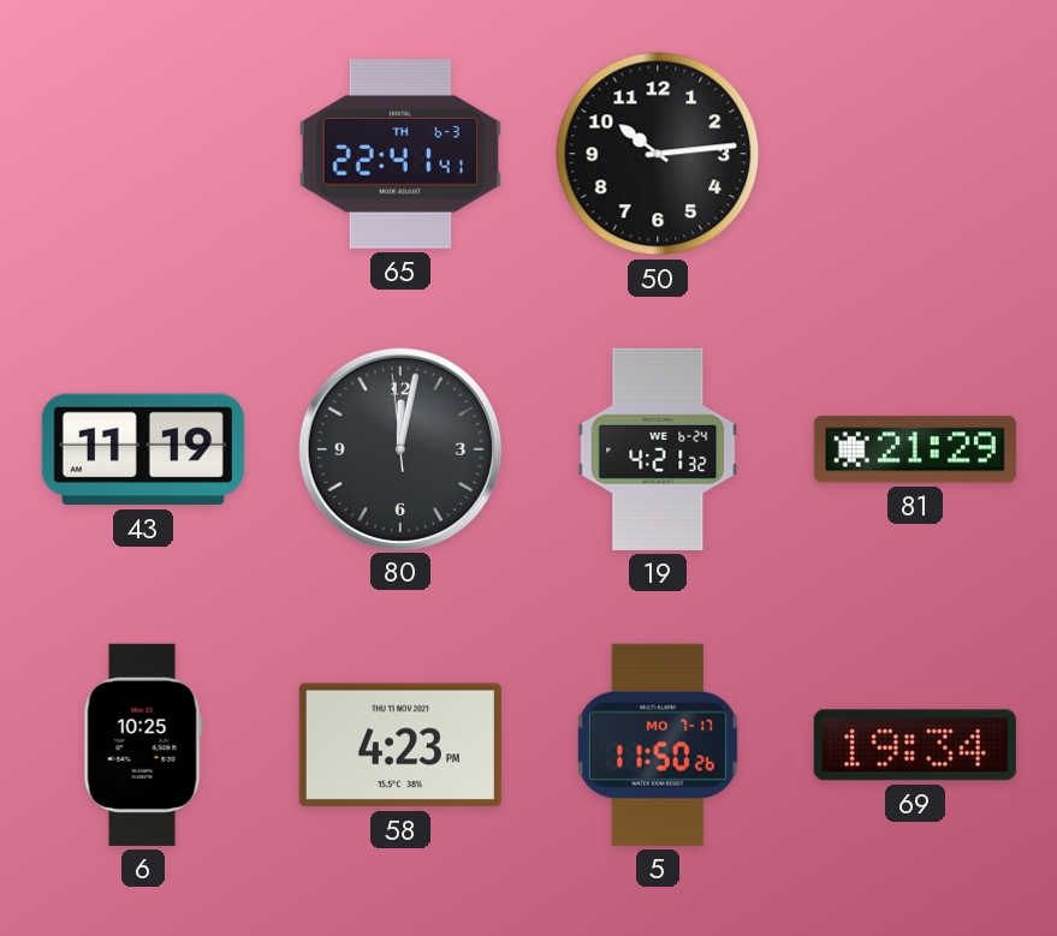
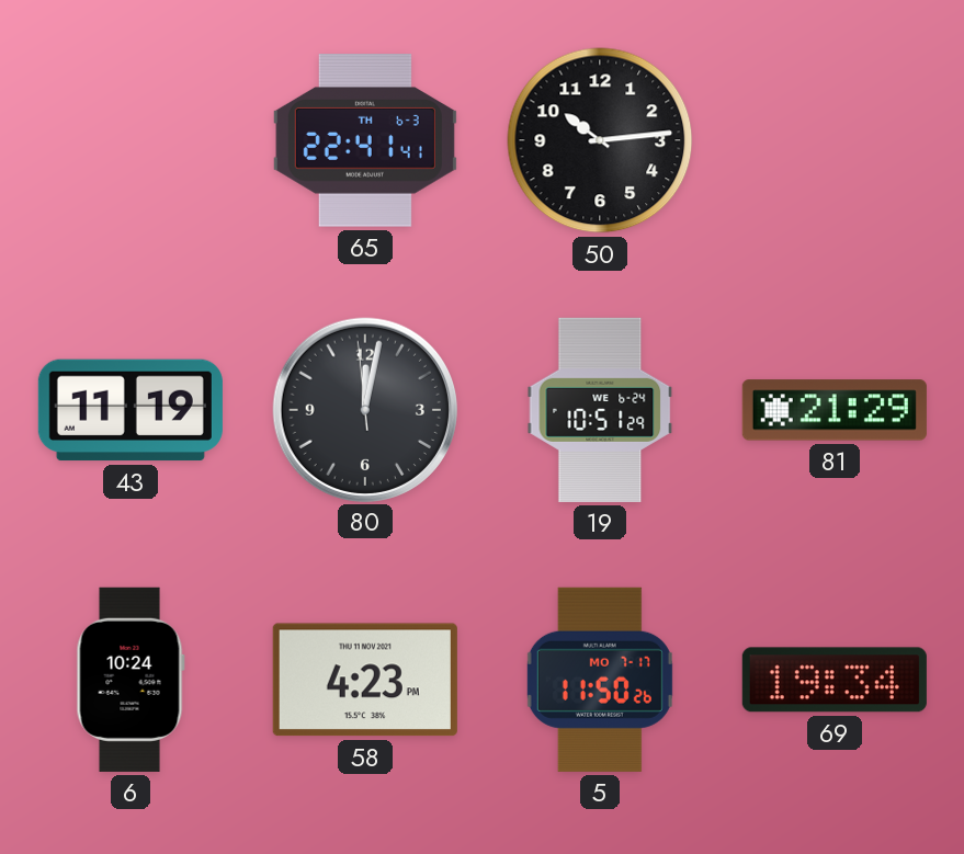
19: 4:21 -> 10:51
6: 10:25 -> 10:24
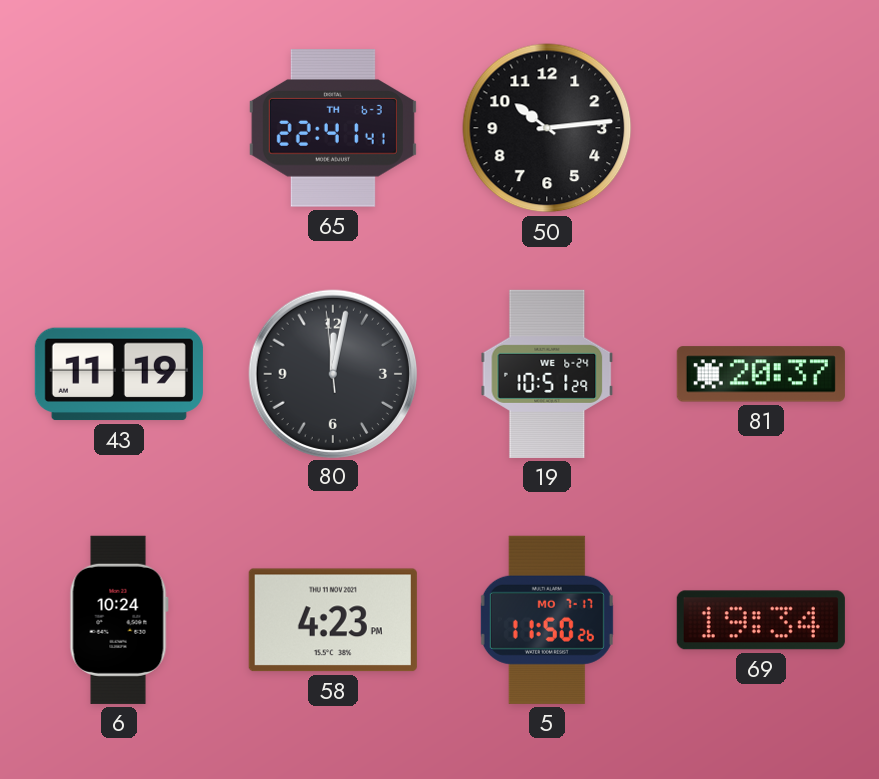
81: 21:29 -> 20:37
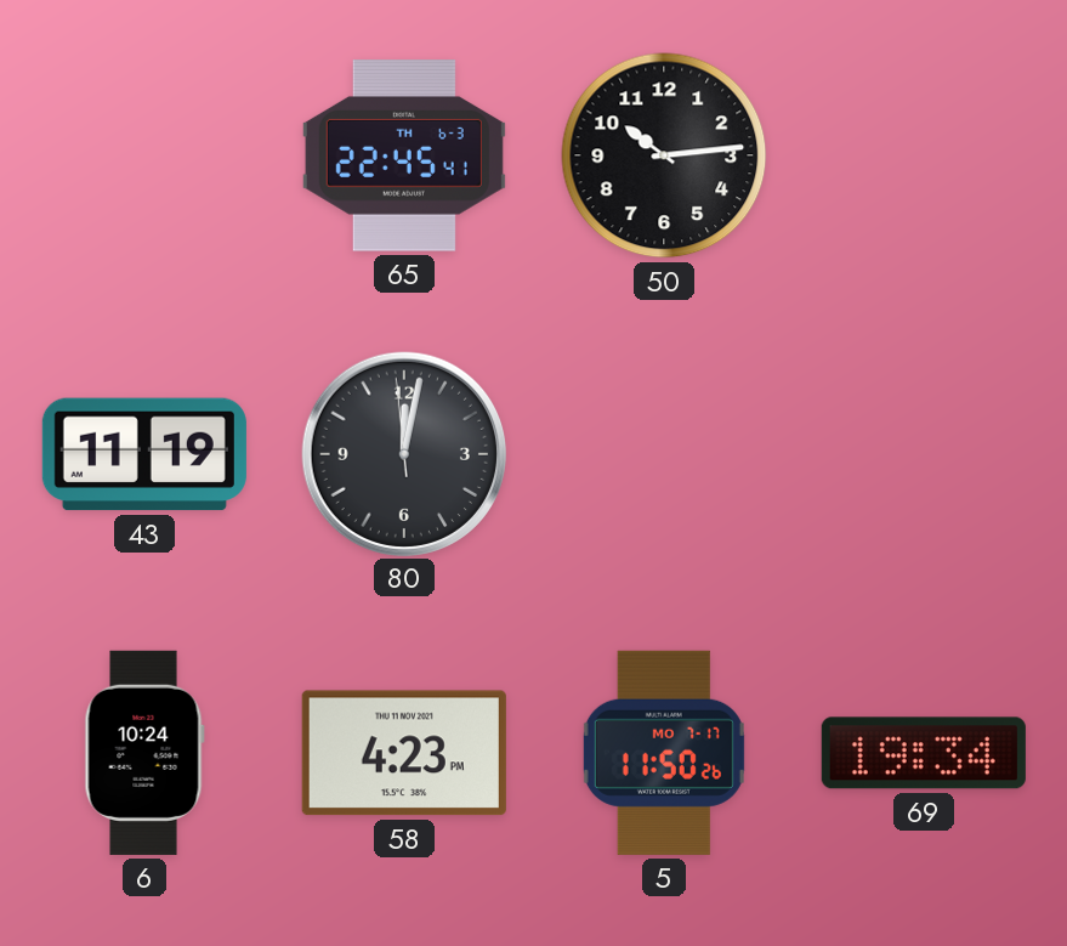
65: 22:41 -> 22:45
19: 10:51 -> none
81: 20:37 -> none
